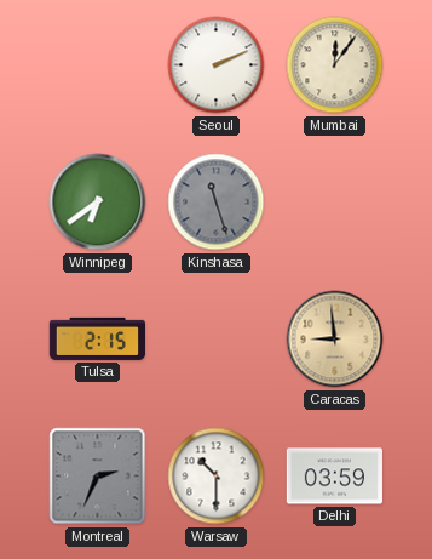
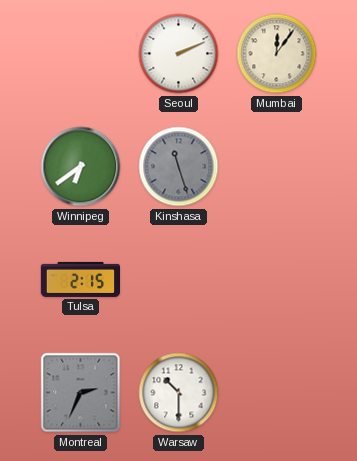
Caracas: 8:59 -> none
Delhi: 03:59 -> none
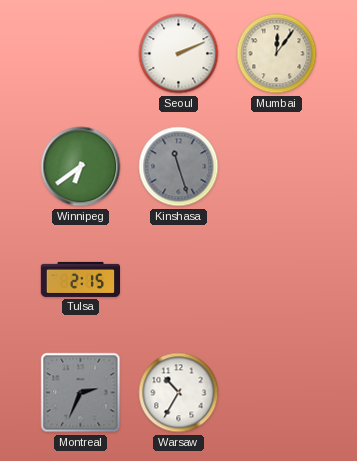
Warsaw: 10:30 -> 10:35
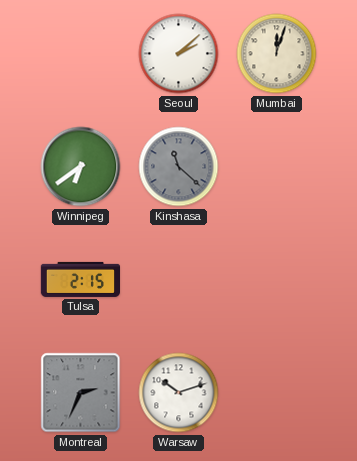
Seoul: 2:11 -> 2:08
Mumbai: 12:06 -> 12:03
Kinshasa: 11:27 -> 11:22
Warsaw: 10:35 -> 10:12
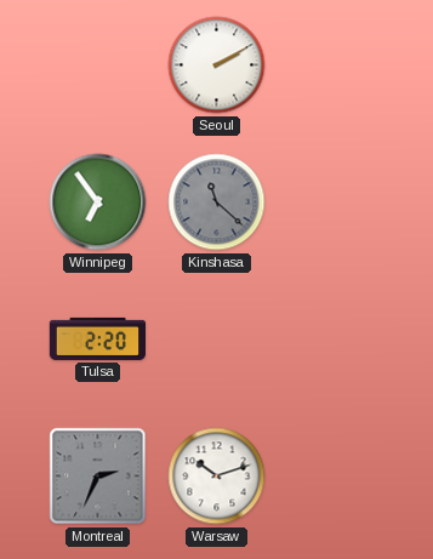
Seoul: 2:08 -> 2:10
Mumbai: 12:03 -> none
Winnipeg: 6:39 -> 6:54
Tulsa: 2:15 -> 2:20
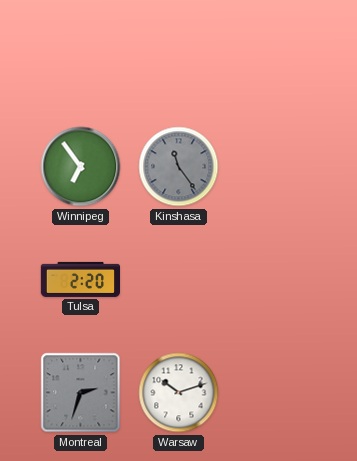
Seoul: 2:10 -> none
Kinshasa: 11:22 -> 11:24
Montreal: 2:34 -> 2:33
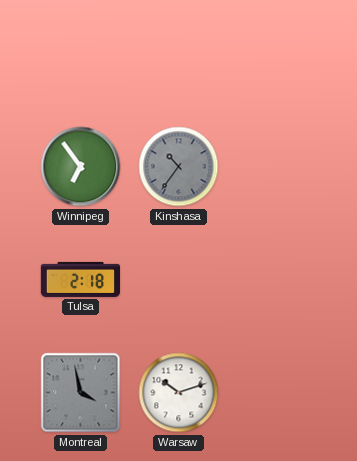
Kinshasa: 11:24 -> 10:36
Tulsa: 2:20 -> 2:18
Montreal: 2:33 -> 3:58
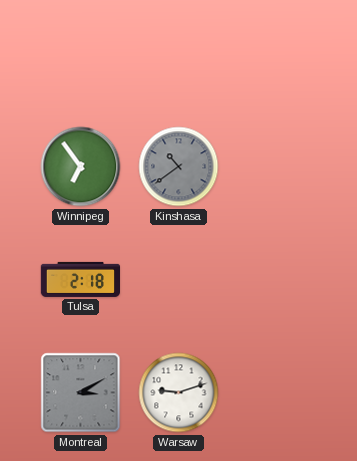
Kinshasa: 10:36 -> 10:39
Montreal: 3:58 -> 3:10
Warsaw: 10:12 -> 9:12
